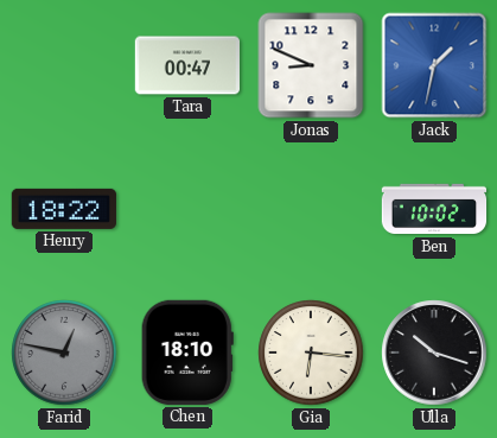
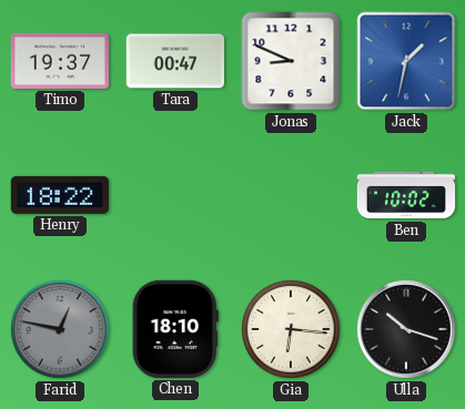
Timo: none -> 19:37
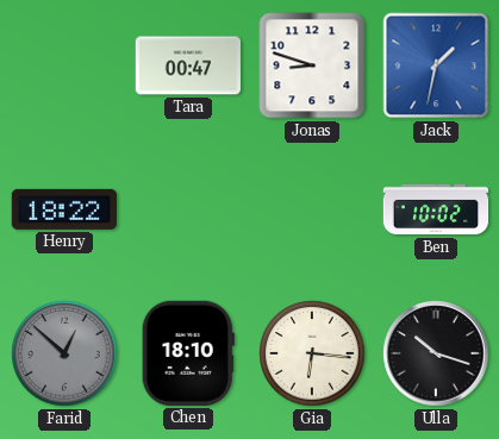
Timo: 19:37 -> none
Jonas: 8:49 -> 8:48
Farid: 12:47 -> 12:52
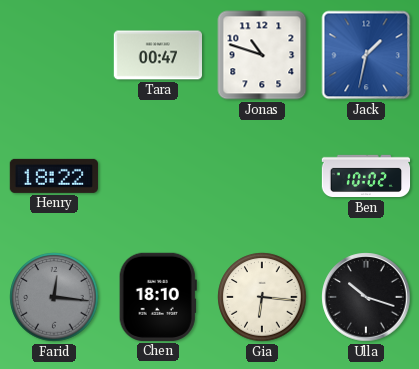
Jonas: 8:48 -> 10:48
Farid: 12:52 -> 12:16
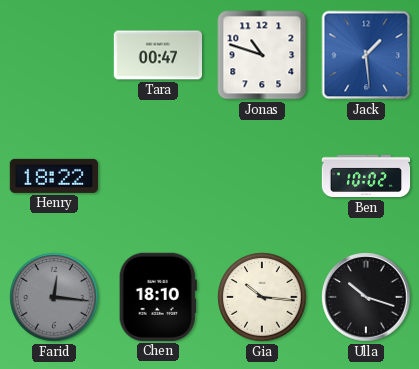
Jack: 1:32 -> 1:29
Gia: 6:16 -> 10:16
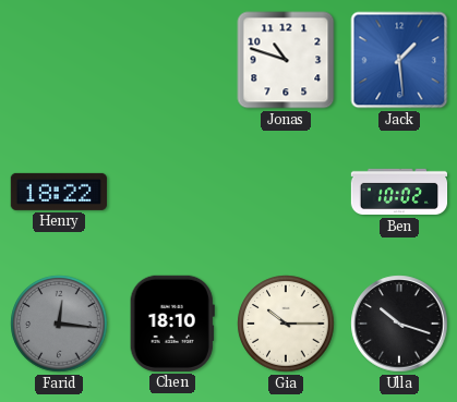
Tara: 00:47 -> none
Gia: 10:16 -> 10:15
